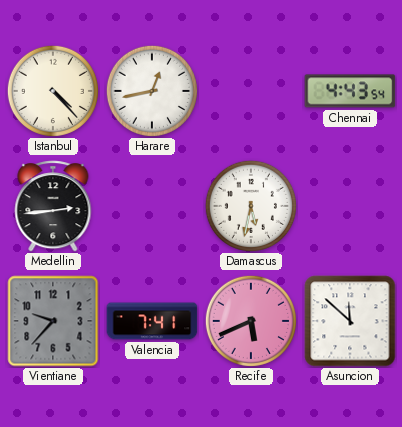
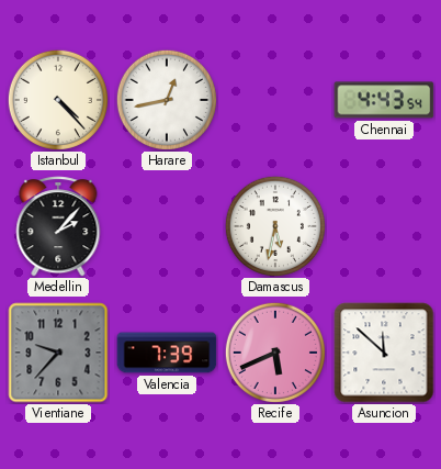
Medellin: 2:44 -> 2:07
Valencia: 7:41 -> 7:39
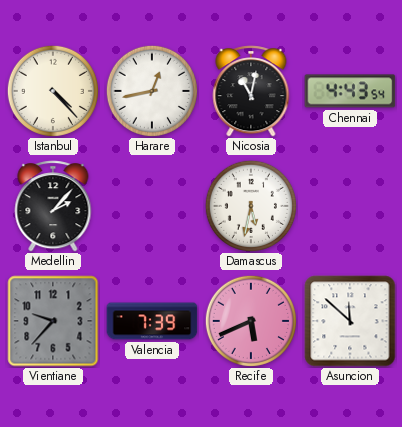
Nicosia: none -> 11:02
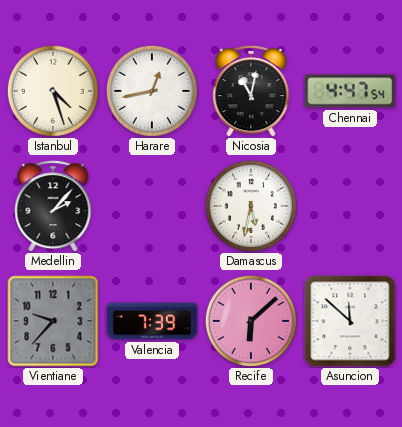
Istanbul: 4:23 -> 4:27
Chennai: 4:43 -> 4:47
Recife: 5:41 -> 6:08
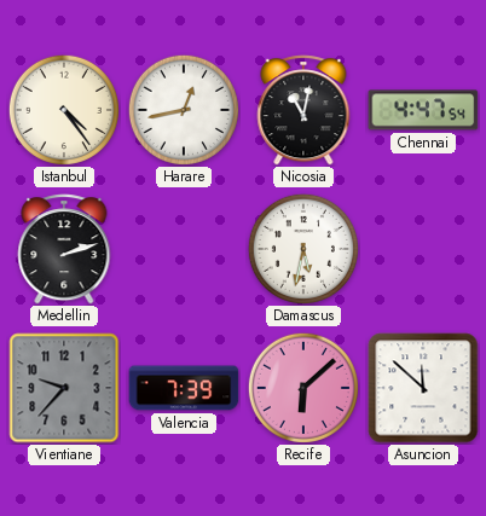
Istanbul: 4:27 -> 4:24
Medellin: 2:07 -> 2:12
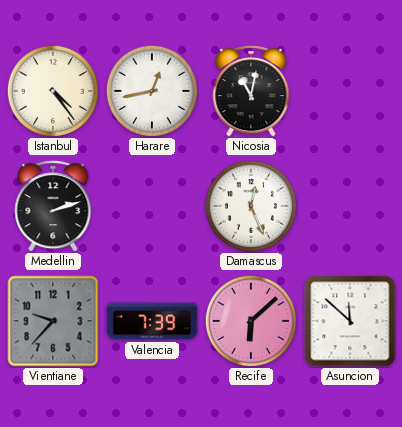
Chennai: 4:47 -> none
Damascus: 5:32 -> 12:26
